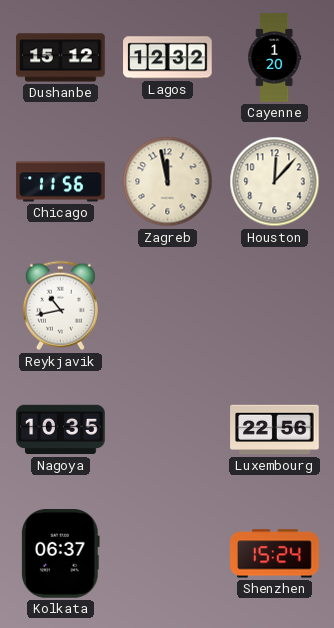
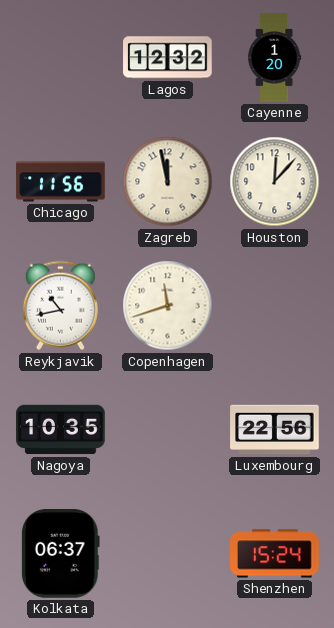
Dushanbe: 15:12 -> none
Copenhagen: none -> 11:42
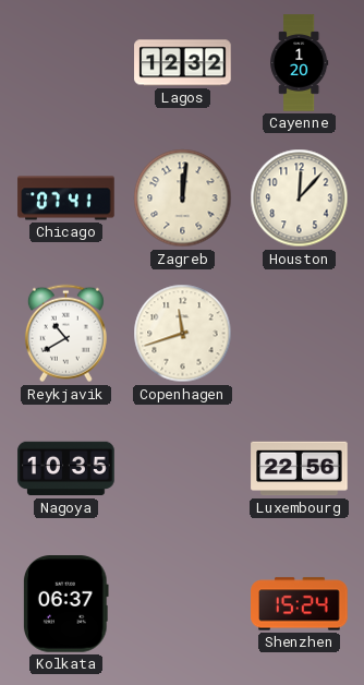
Chicago: 11:56 -> 07:41
Zagreb: 11:58 -> 12:01
Reykjavik: 10:43 -> 10:40
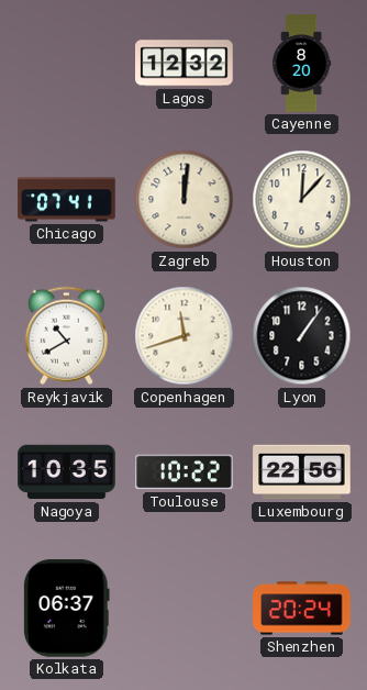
Cayenne: 1:20 -> 8:20
Lyon: none -> 1:06
Toulouse: none -> 10:22
Shenzhen: 15:24 -> 20:24
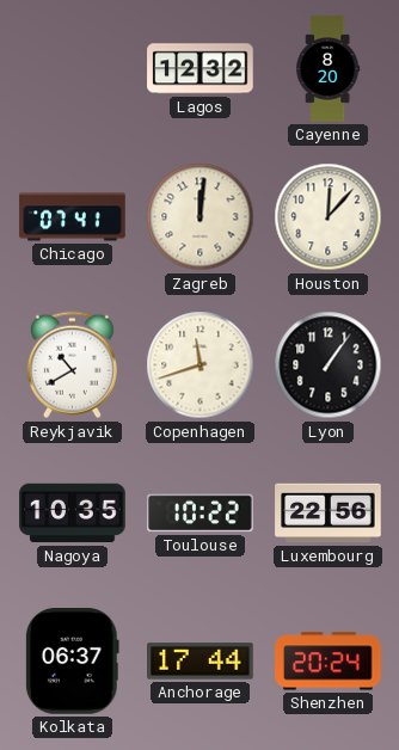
Anchorage: none -> 17:44
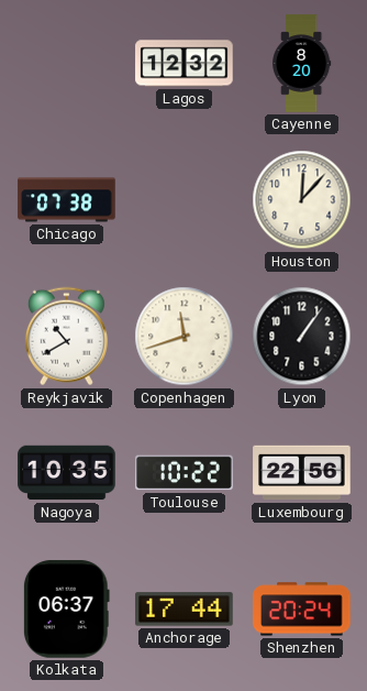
Chicago: 07:41 -> 07:38
Zagreb: 12:01 -> none
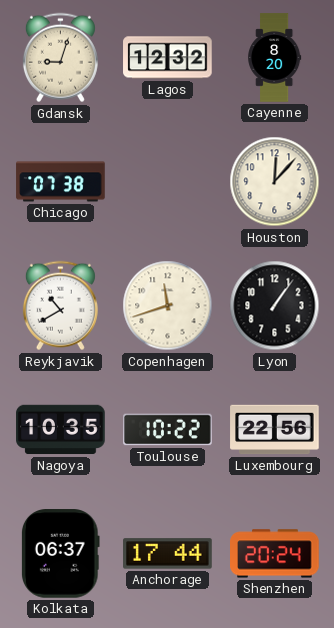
Gdansk: none -> 9:03
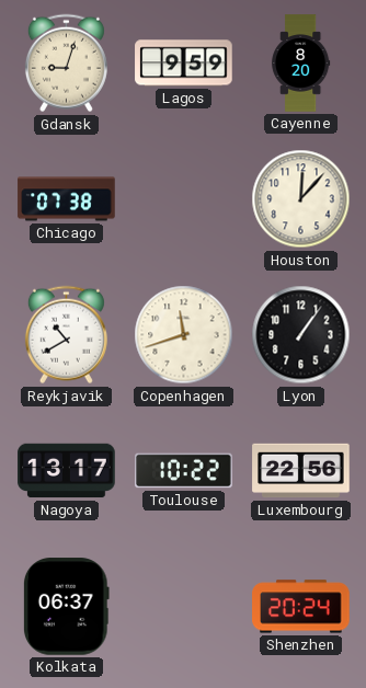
Lagos: 12:32 -> 9:59
Nagoya: 10:35 -> 13:17
Anchorage: 17:44 -> none
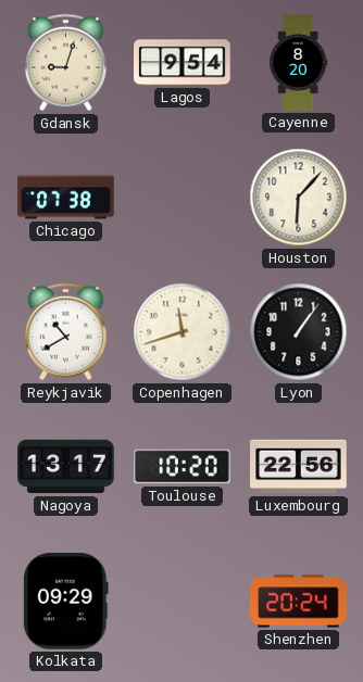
Lagos: 9:59 -> 9:54
Houston: 12:07 -> 6:07
Toulouse: 10:22 -> 10:20
Kolkata: 06:37 -> 09:29
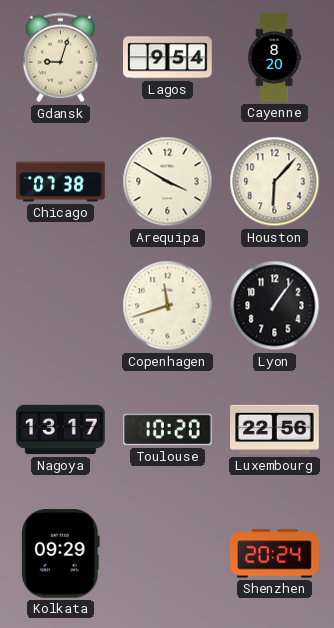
Arequipa: none -> 3:50
Reykjavik: 10:40 -> none
